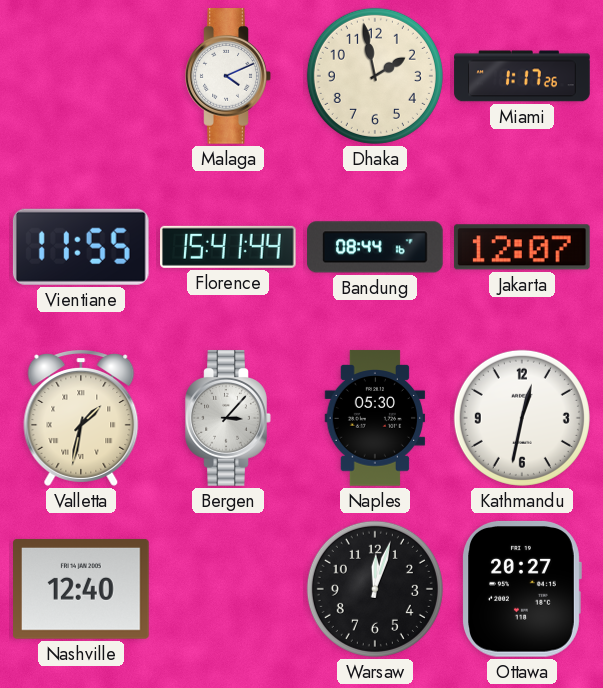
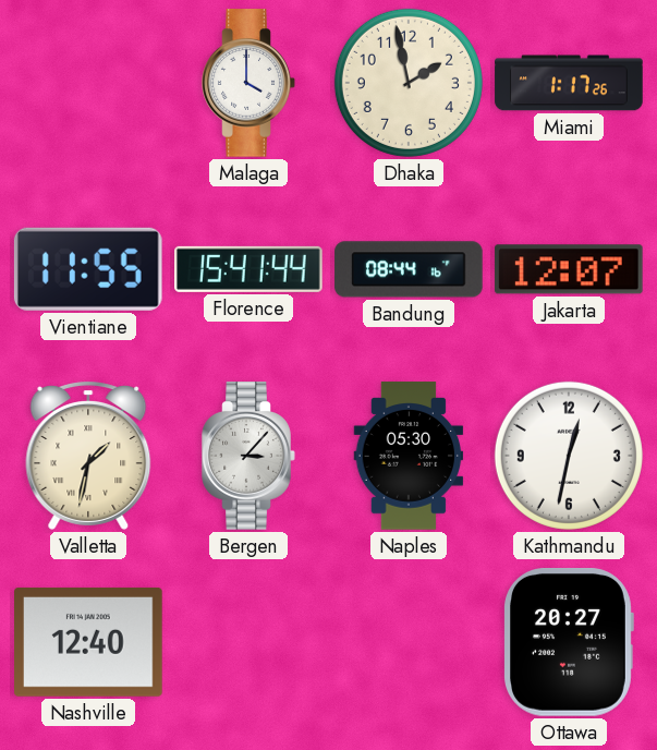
Malaga: 4:11 -> 4:00
Warsaw: 12:03 -> none
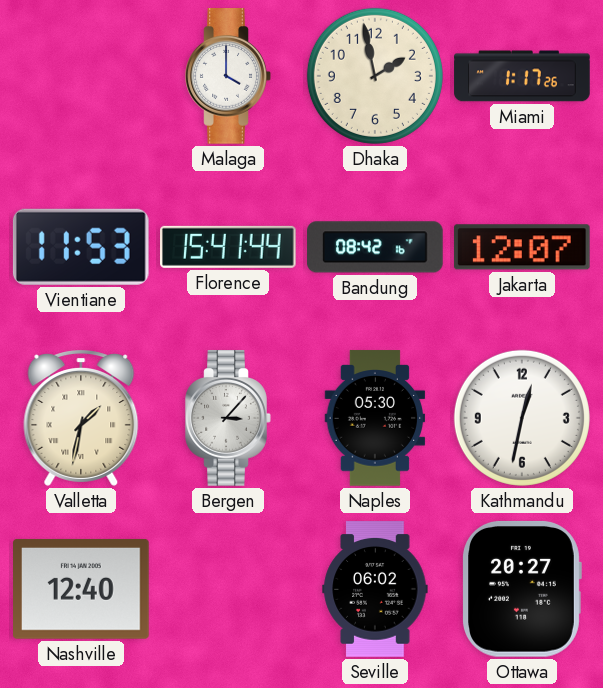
Vientiane: 11:55 -> 11:53
Bandung: 08:44 -> 08:42
Seville: none -> 06:02
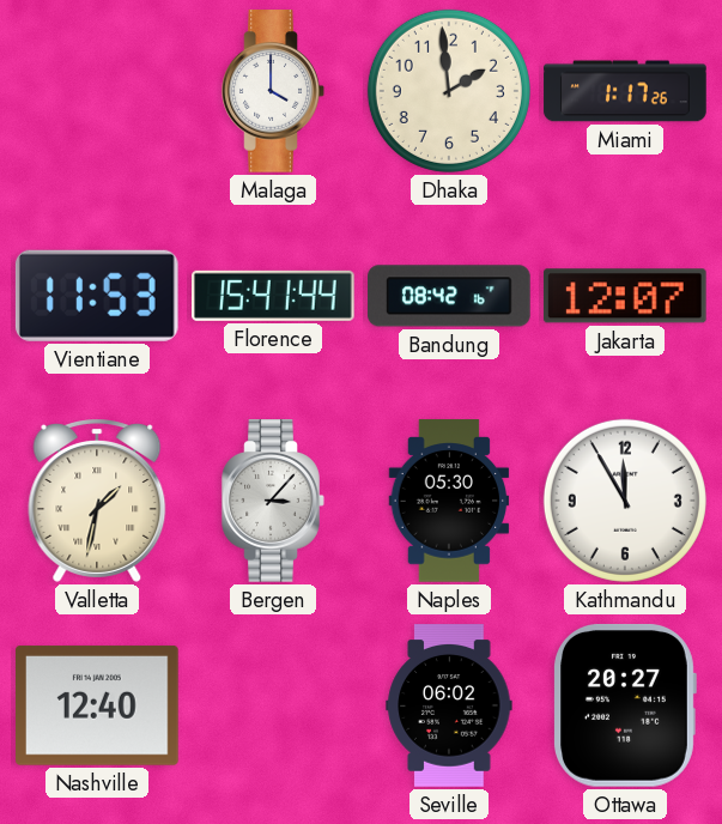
Dhaka: 1:58 -> 1:59
Kathmandu: 12:32 -> 11:55
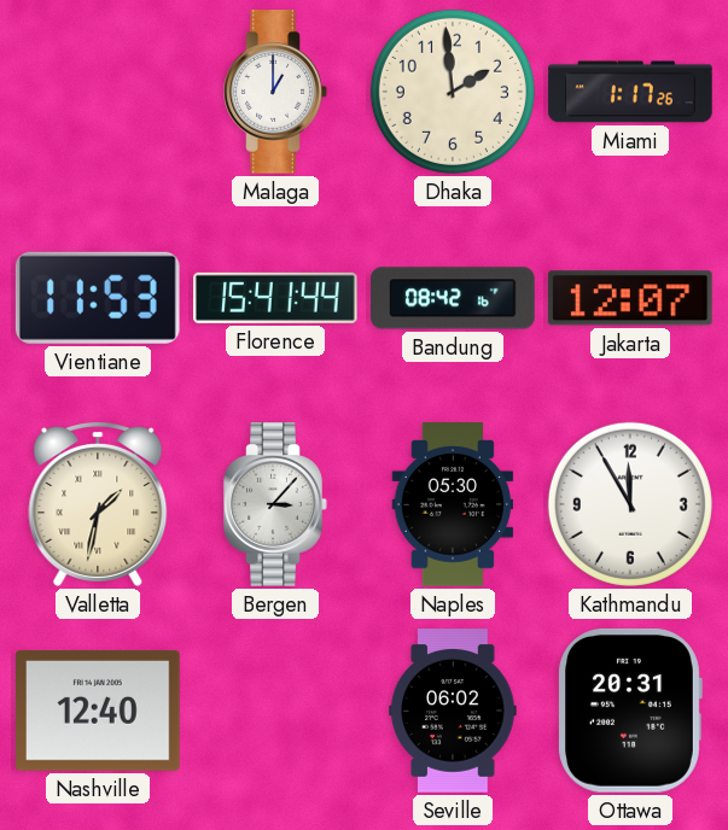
Malaga: 4:00 -> 1:00
Ottawa: 20:27 -> 20:31
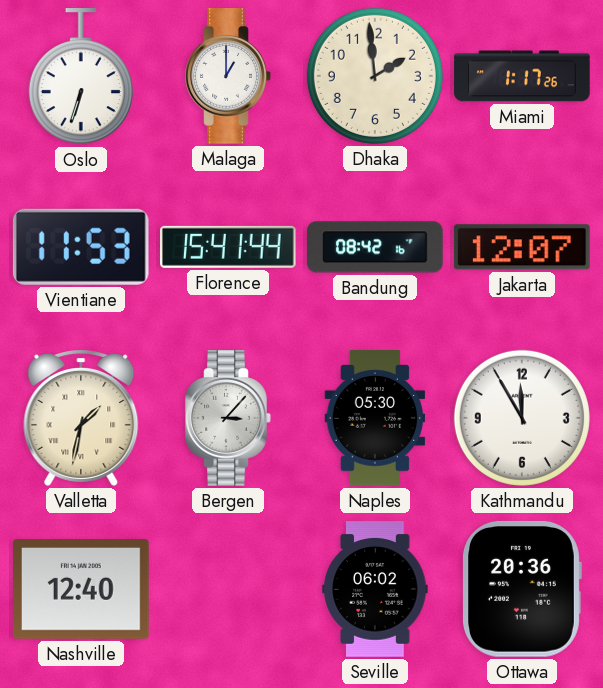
Oslo: none -> 6:33
Ottawa: 20:31 -> 20:36
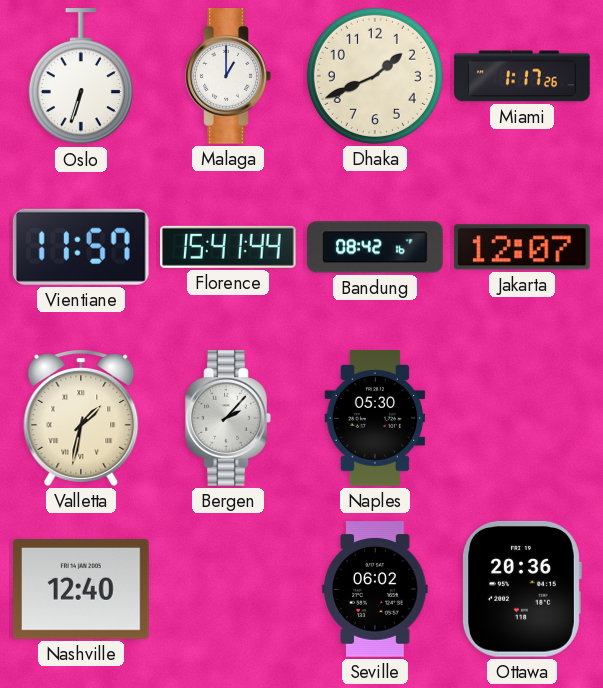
Dhaka: 1:59 -> 1:41
Vientiane: 11:53 -> 11:57
Bergen: 3:07 -> 2:07
Kathmandu: 11:55 -> none
